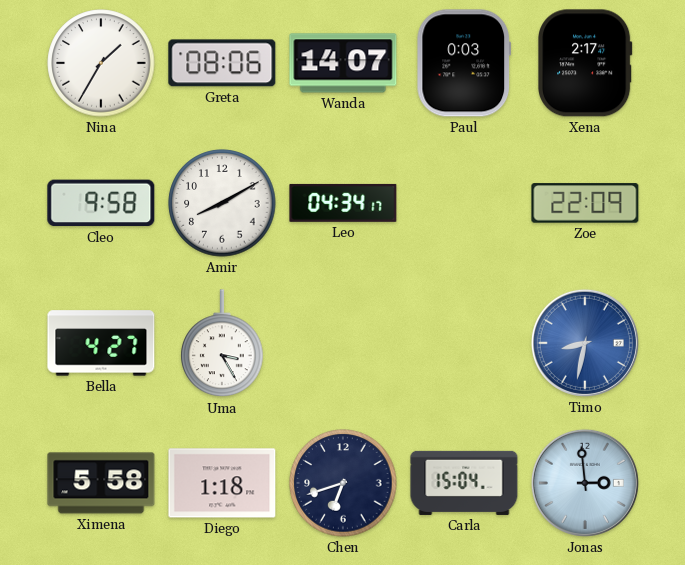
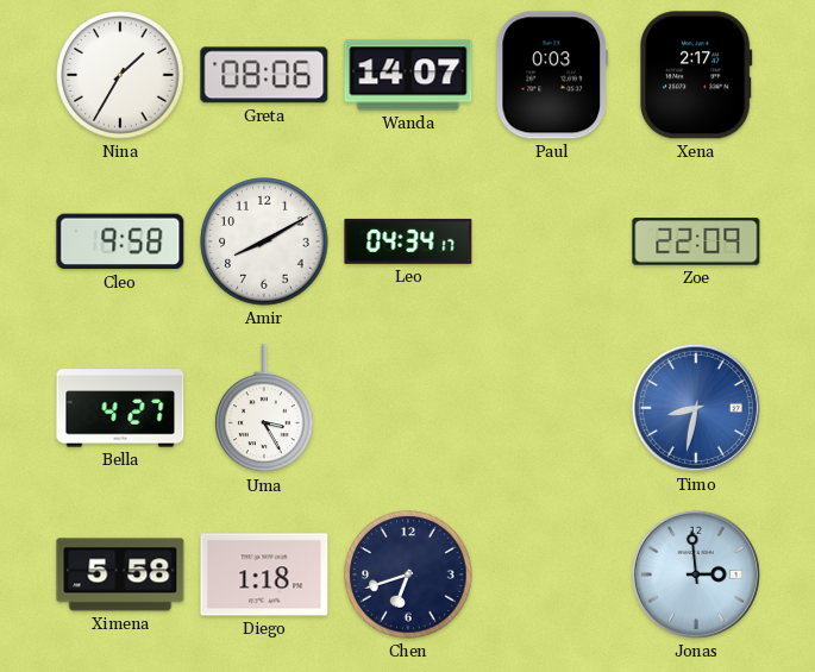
Carla: 15:04 -> none
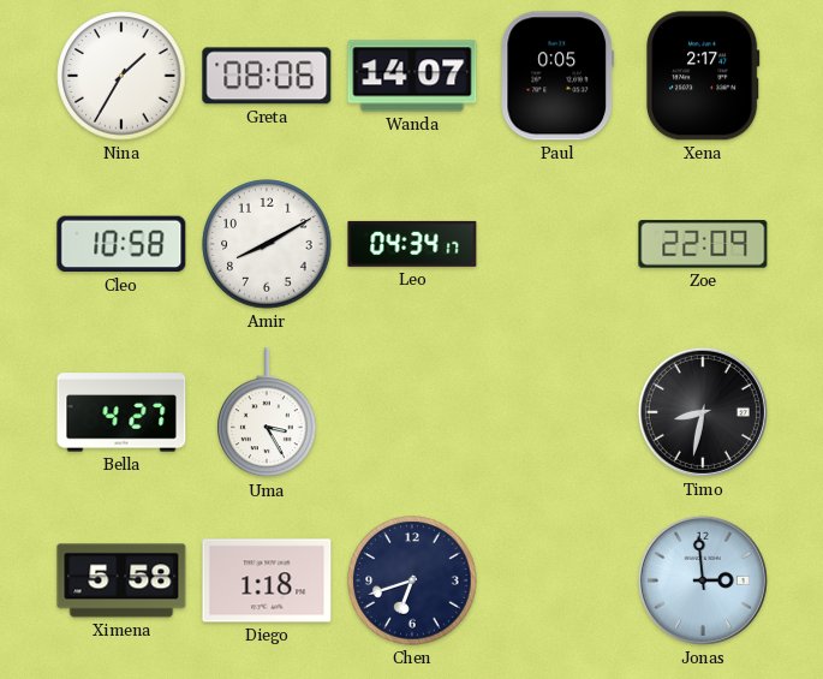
Paul: 0:03 -> 0:05
Cleo: 9:58 -> 10:58
Timo dial: blue -> black
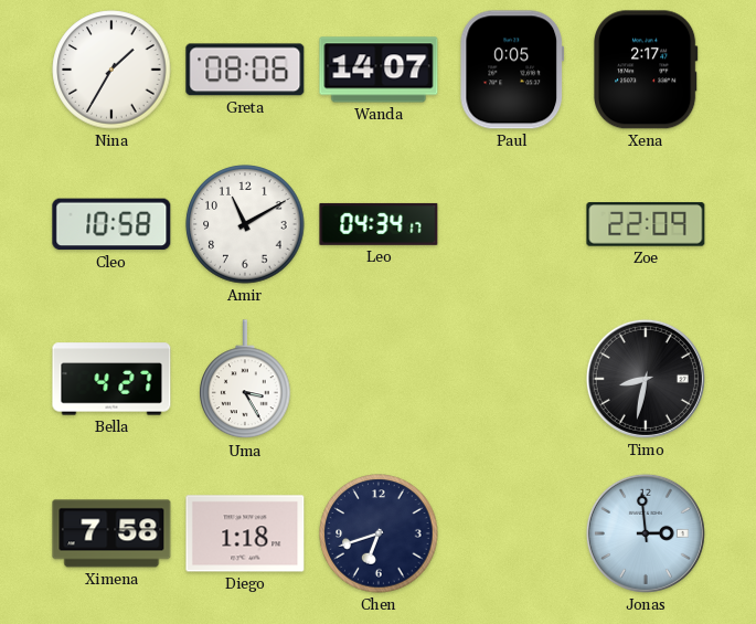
Amir: 8:10 -> 11:10
Ximena: 5:58 -> 7:58
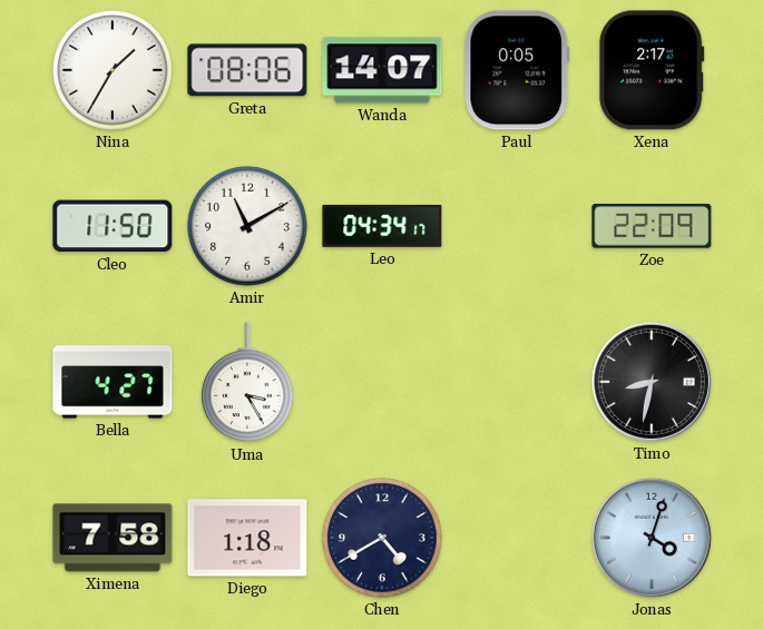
Cleo: 10:58 -> 11:50
Chen: 6:42 -> 4:40
Jonas: 2:59 -> 4:03
